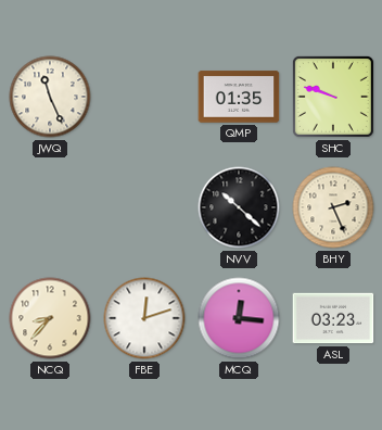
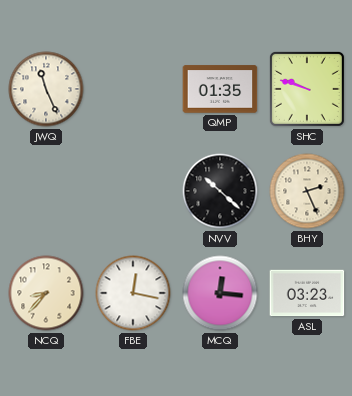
FBE: 12:12 -> 12:17
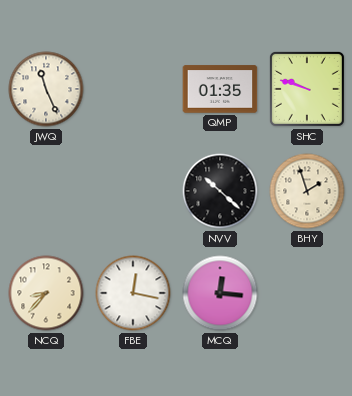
BHY: 2:26 -> 1:57
ASL: 03:23 -> none
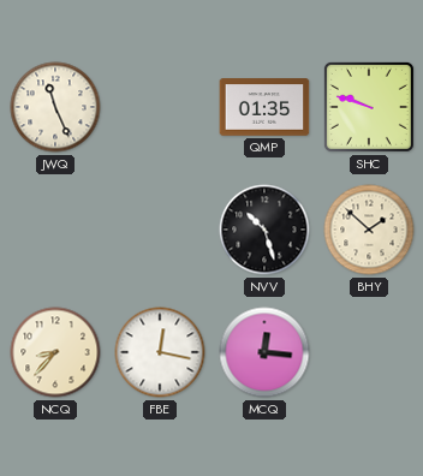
NVV: 10:22 -> 10:27
BHY: 1:57 -> 1:52
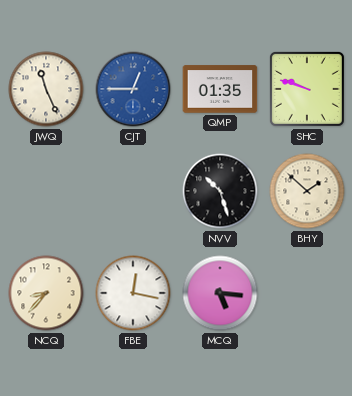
CJT: none -> 12:45
MCQ: 12:16 -> 5:16
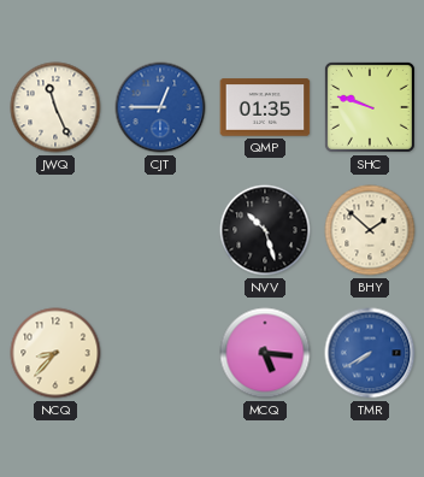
FBE: 12:17 -> none
TMR: none -> 7:40
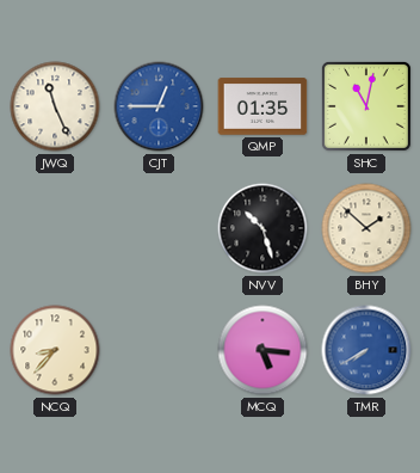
SHC: 9:48 -> 11:02
